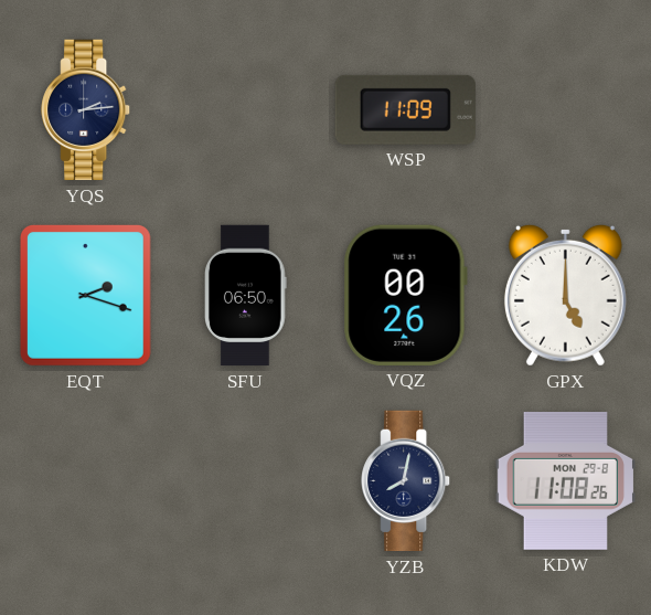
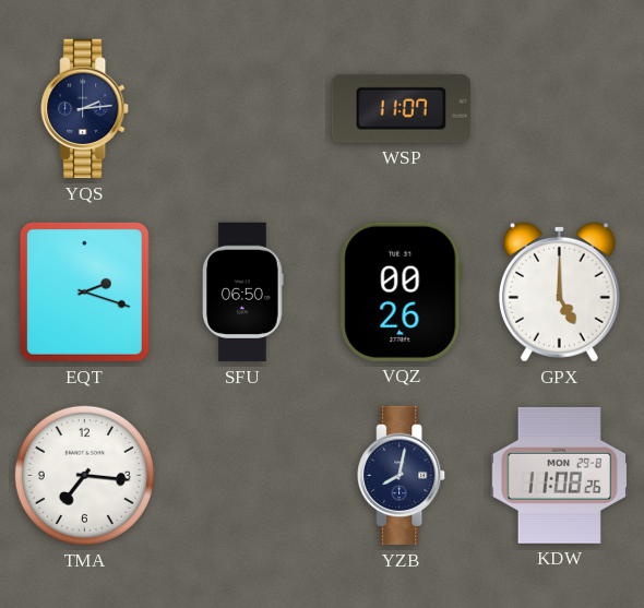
WSP: 11:09 -> 11:07
TMA: none -> 7:16
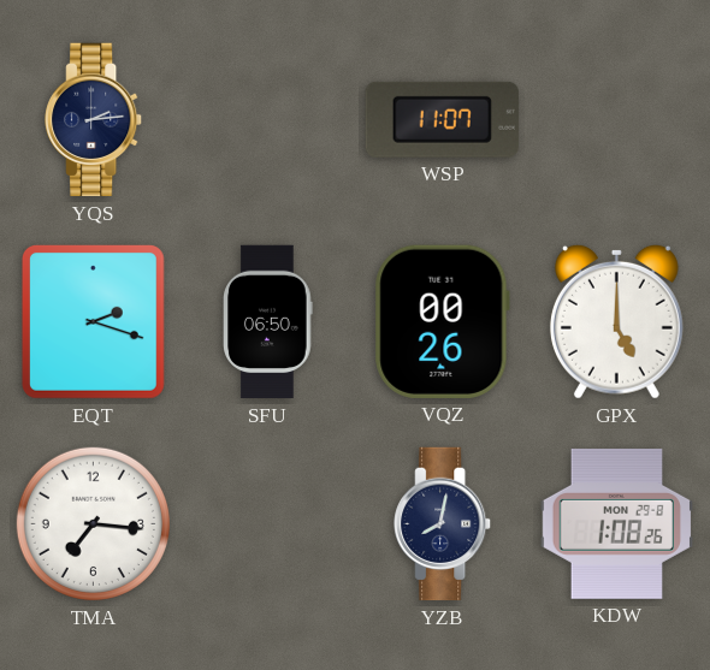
KDW: 11:08 -> 1:08
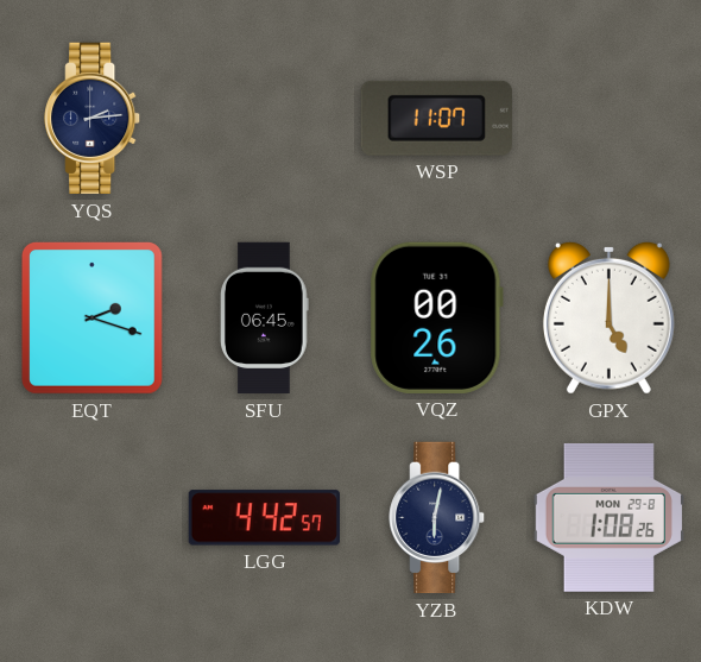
SFU: 06:50 -> 06:45
TMA: 7:16 -> none
LGG: none -> 4:42
YZB: 8:02 -> 6:02
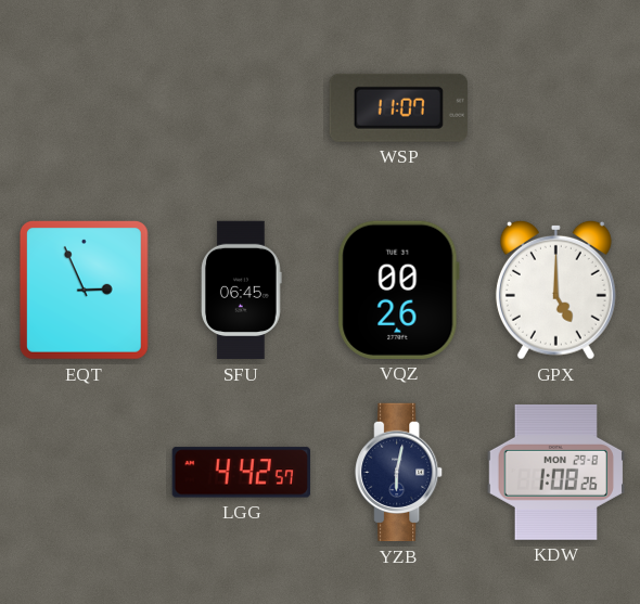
YQS: 2:14 -> none
EQT: 2:18 -> 2:56
